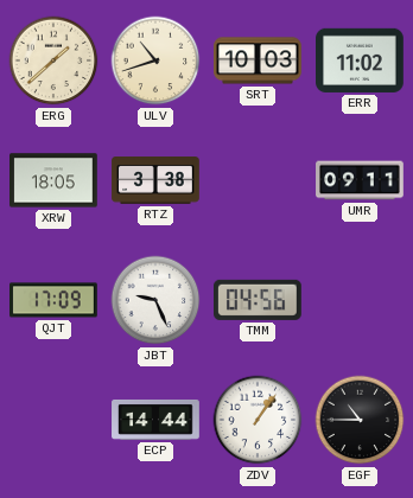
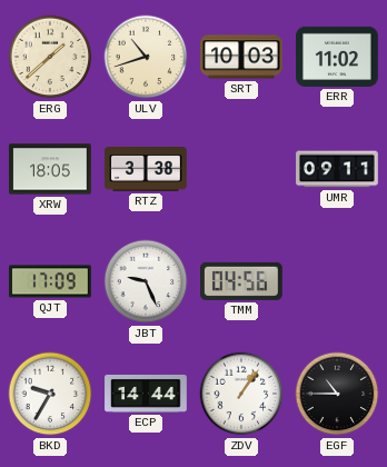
BKD: none -> 9:35
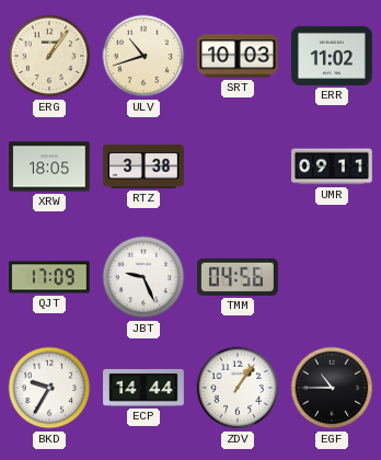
ERG: 1:38 -> 1:06
